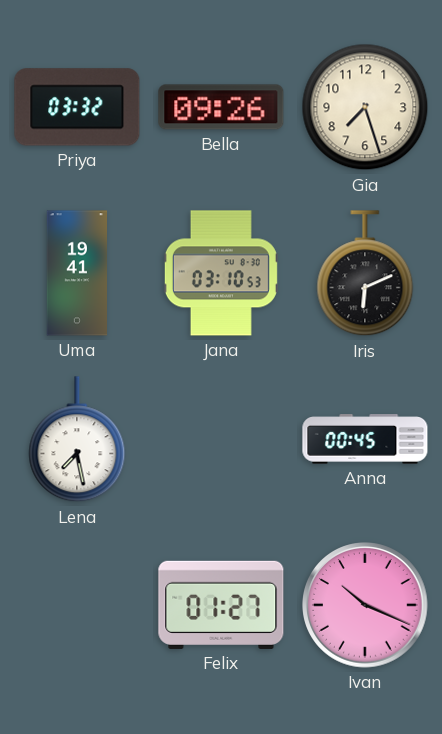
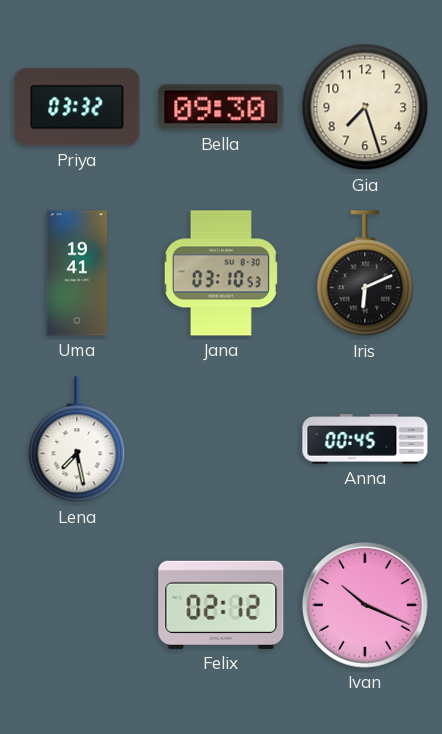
Bella: 09:26 -> 09:30
Felix: 01:27 -> 02:12
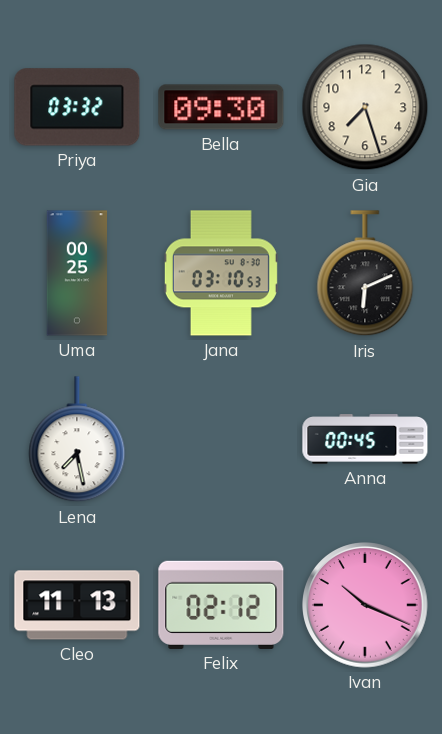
Uma: 19:41 -> 00:25
Cleo: none -> 11:13
